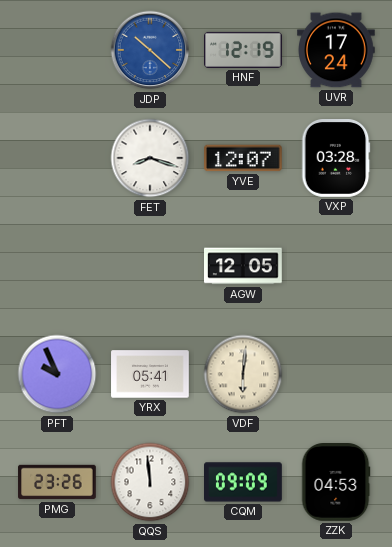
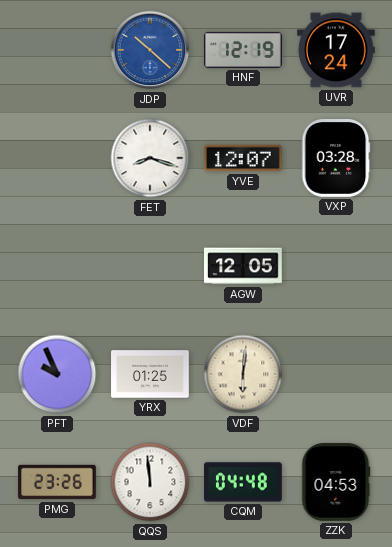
YRX: 05:41 -> 01:25
CQM: 09:09 -> 04:48
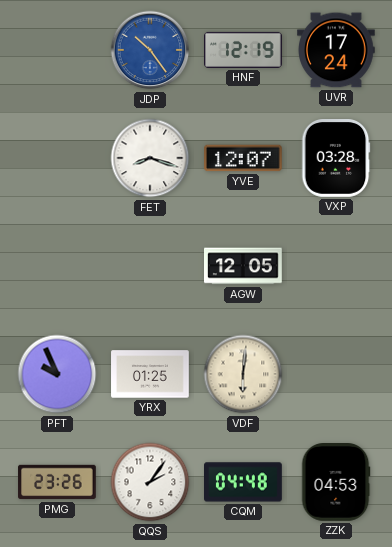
JDP: 10:22 -> 10:24
QQS: 11:59 -> 2:06
